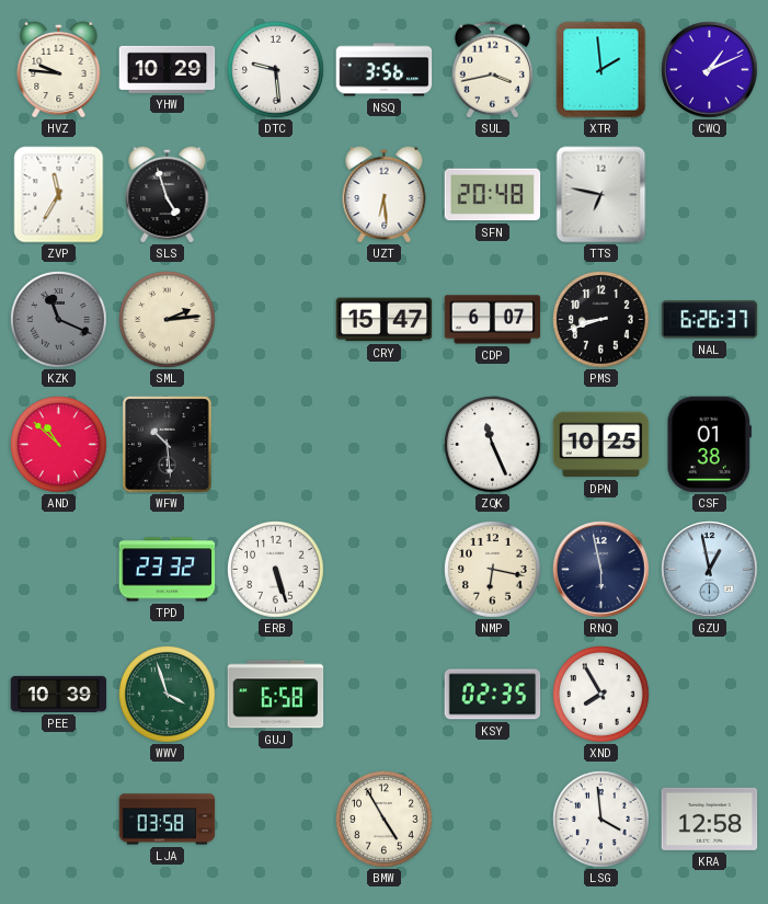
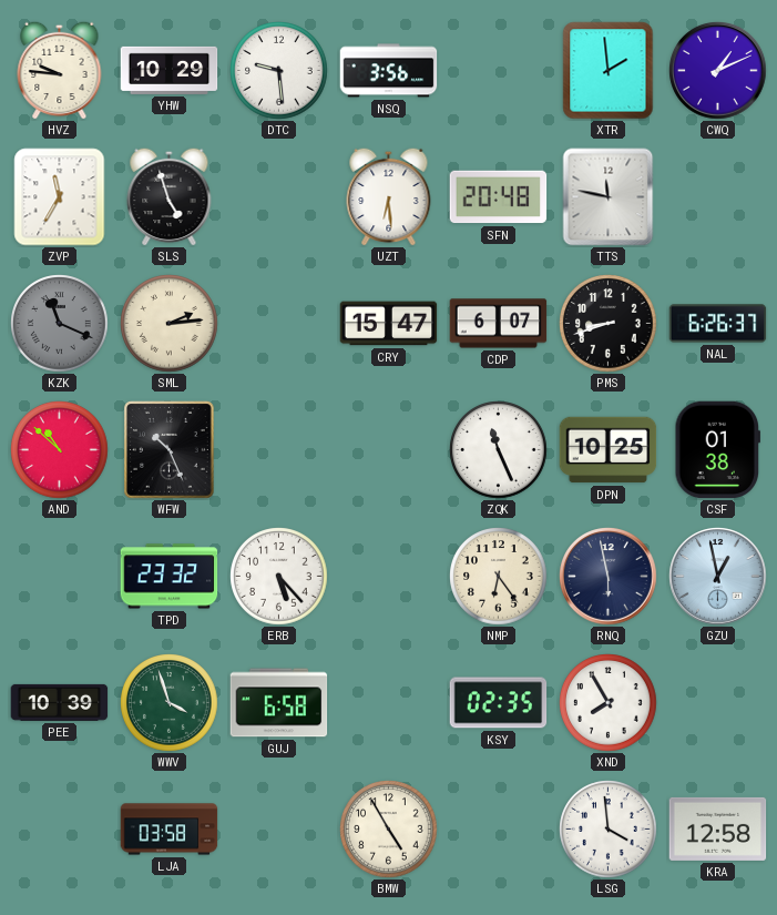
SUL: 3:43 -> none
TTS: 6:47 -> 11:47
WFW: 10:29 -> 10:26
ERB: 5:27 -> 5:23
NMP: 6:17 -> 6:24
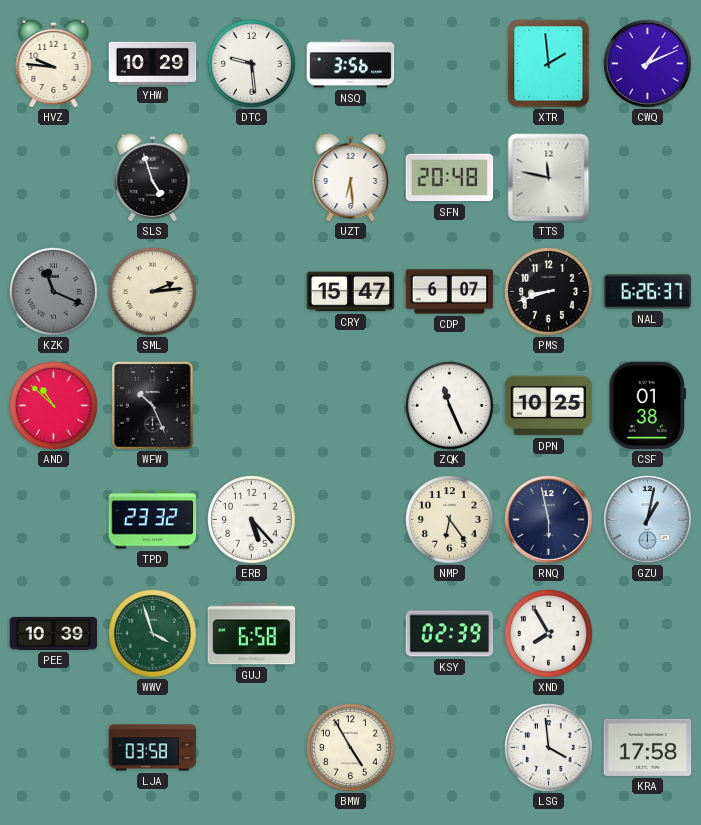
ZVP: 11:35 -> none
GZU: 12:58 -> 1:02
KSY: 02:35 -> 02:39
KRA: 12:58 -> 17:58
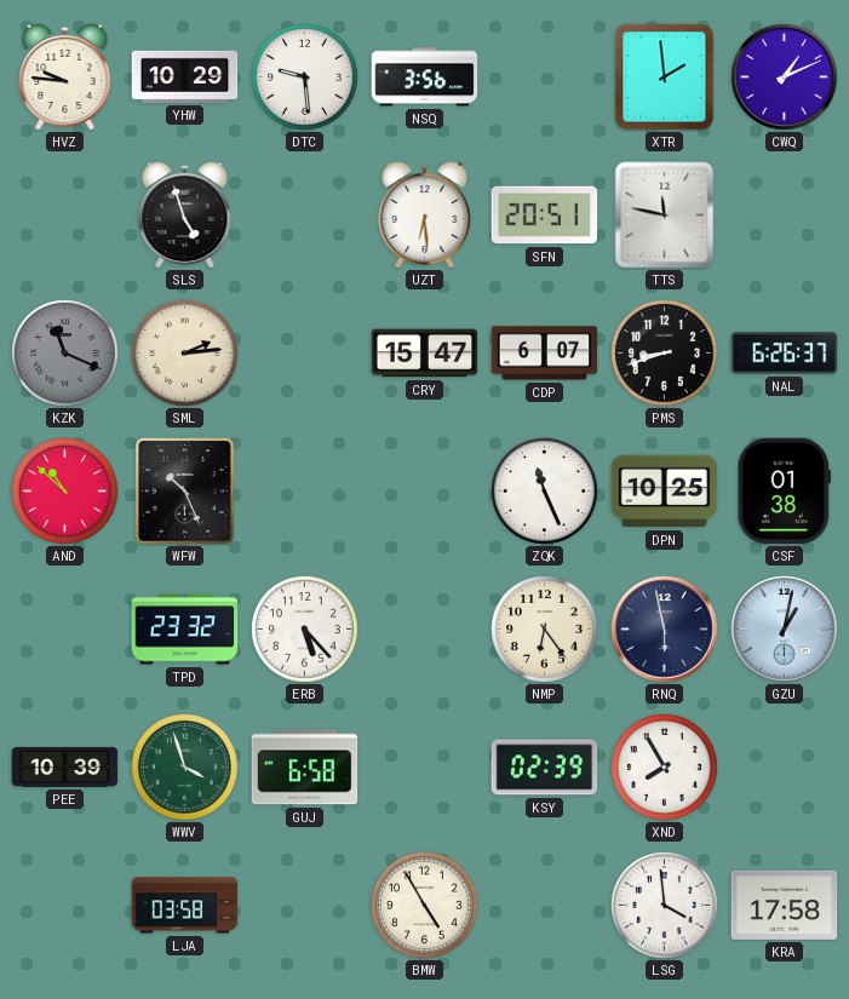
SFN: 20:48 -> 20:51
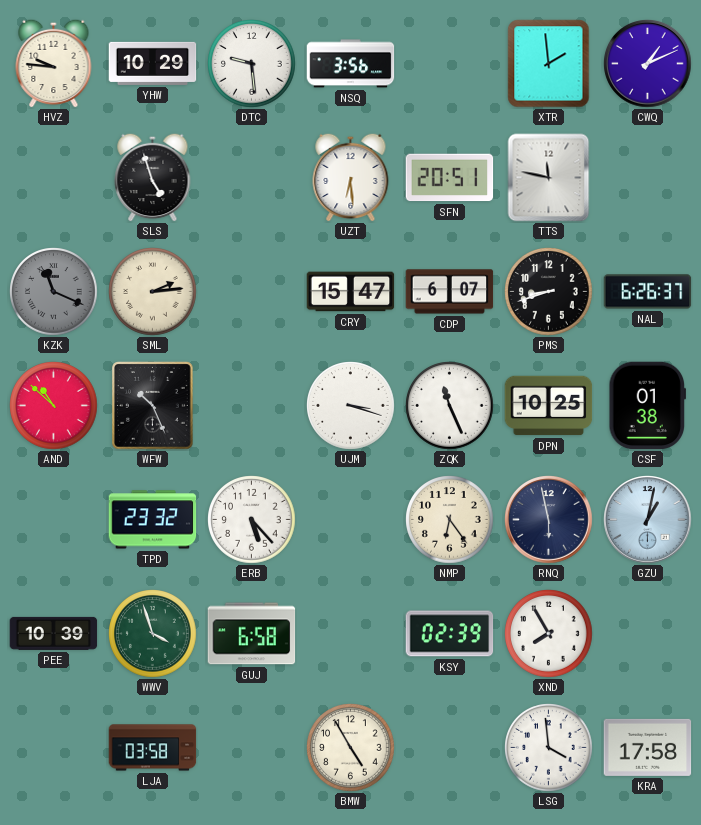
UJM: none -> 3:18
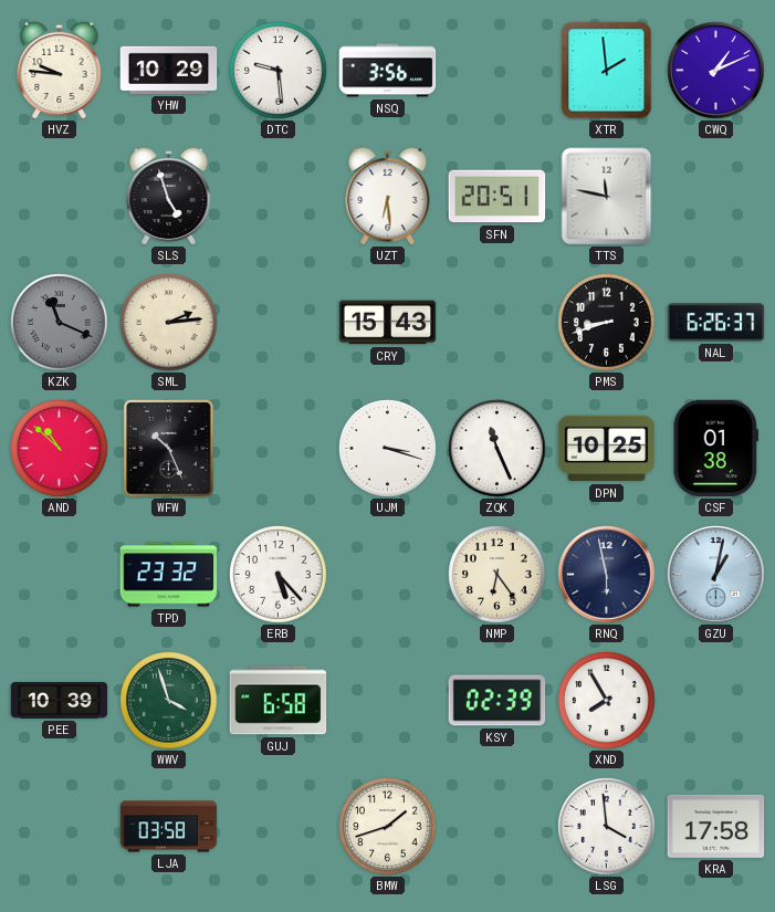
CRY: 15:47 -> 15:43
CDP: 6:07 -> none
BMW: 4:55 -> 1:42
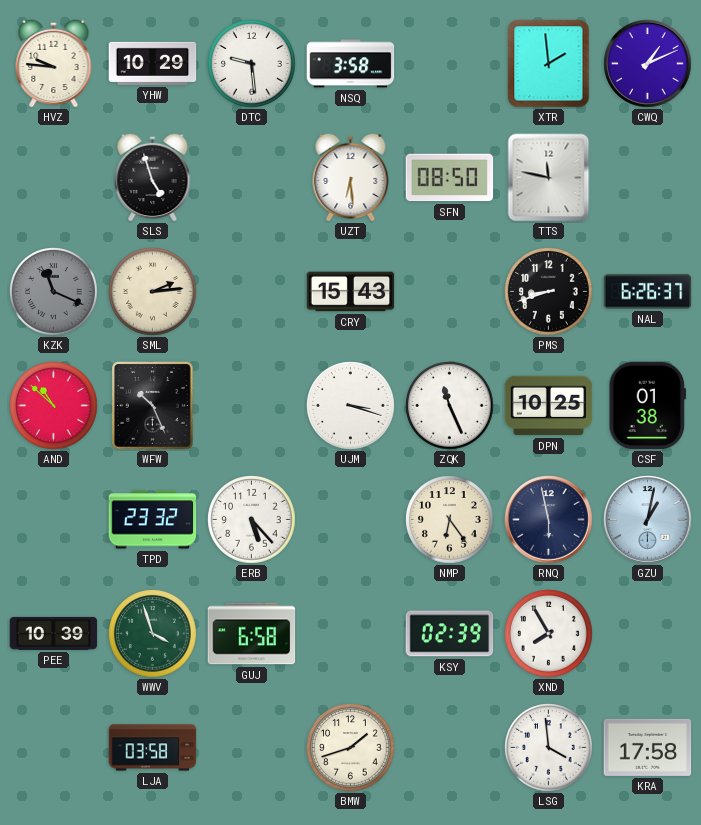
NSQ: 3:56 -> 3:58
SFN: 20:51 -> 08:50
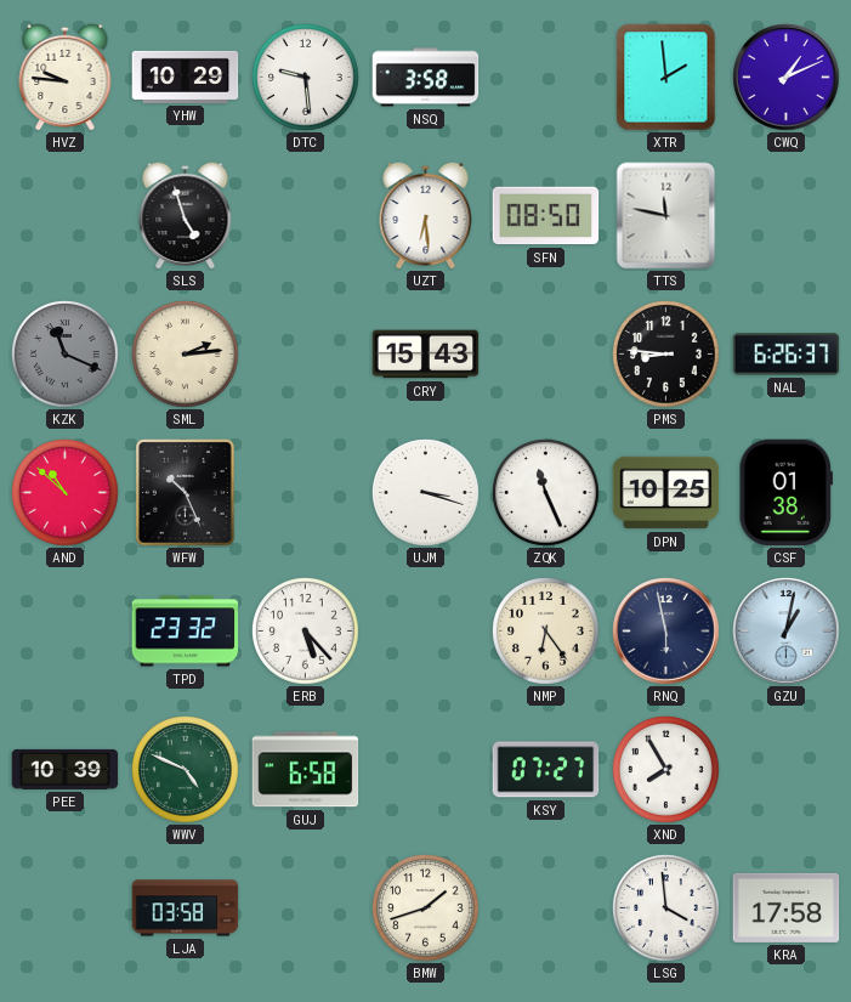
PMS: 8:42 -> 8:46
WWV: 3:57 -> 4:49
KSY: 02:39 -> 07:27
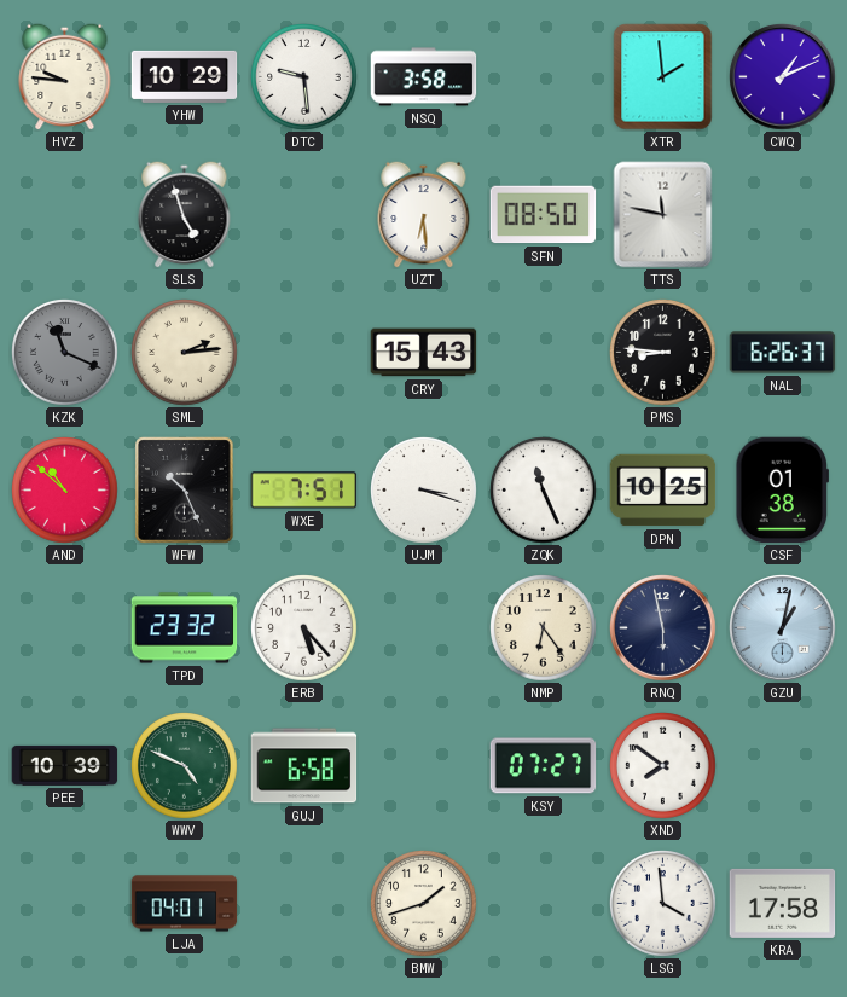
WXE: none -> 7:51
XND: 7:55 -> 7:51
LJA: 03:58 -> 04:01
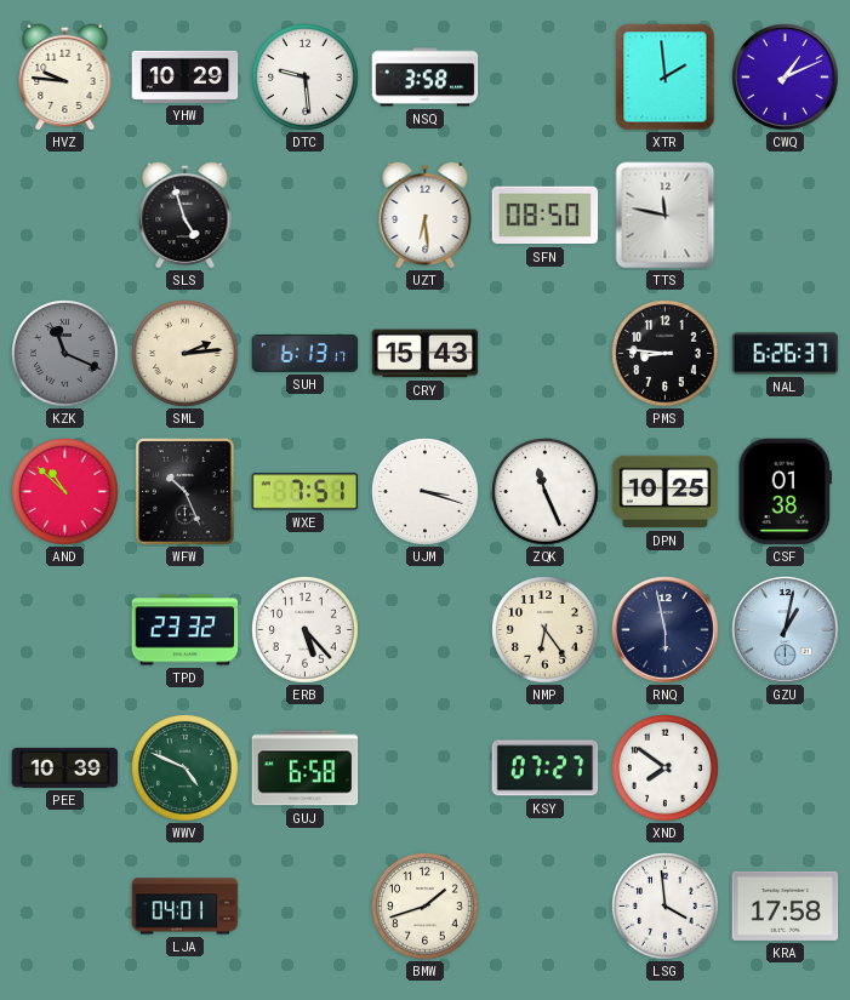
SUH: none -> 6:13
